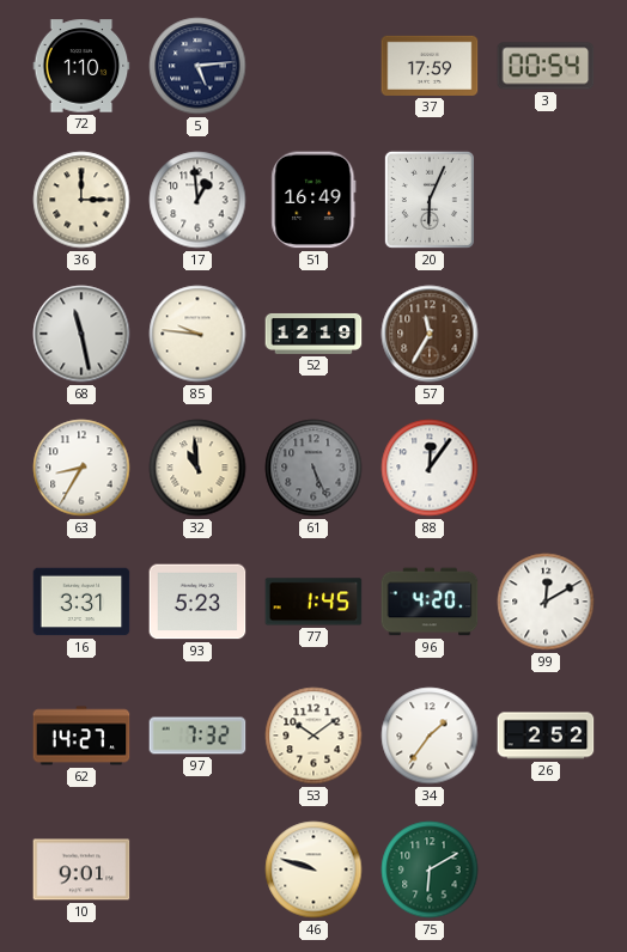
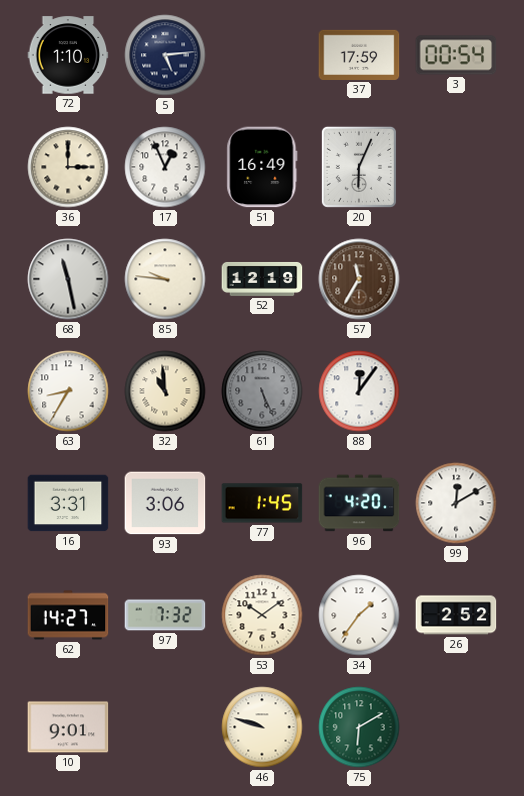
17: 12:59 -> 12:56
93: 5:23 -> 3:06
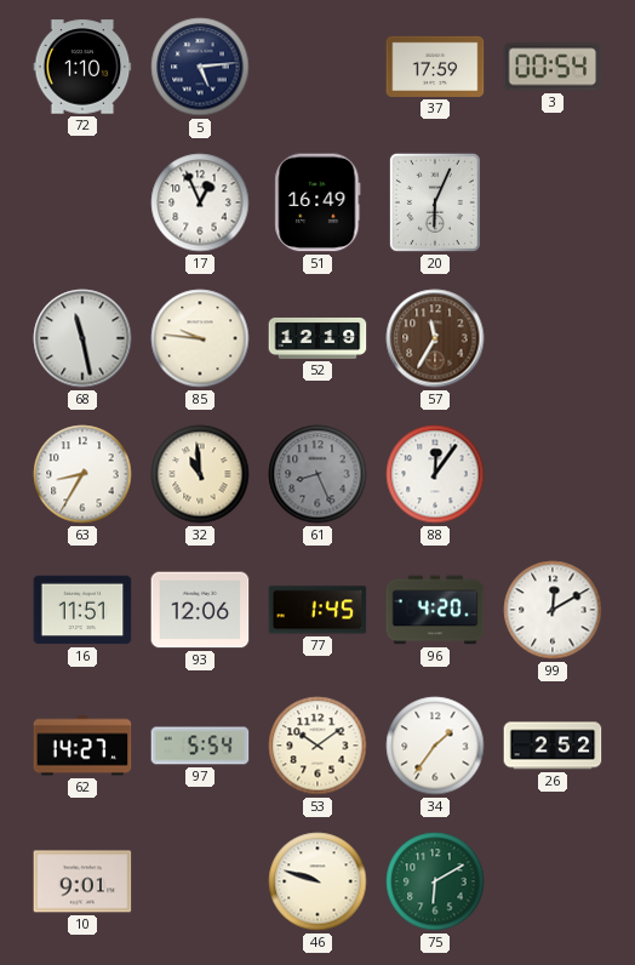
36: 3:00 -> none
61: 5:26 -> 8:26
16: 3:31 -> 11:51
93: 3:06 -> 12:06
97: 7:32 -> 5:54
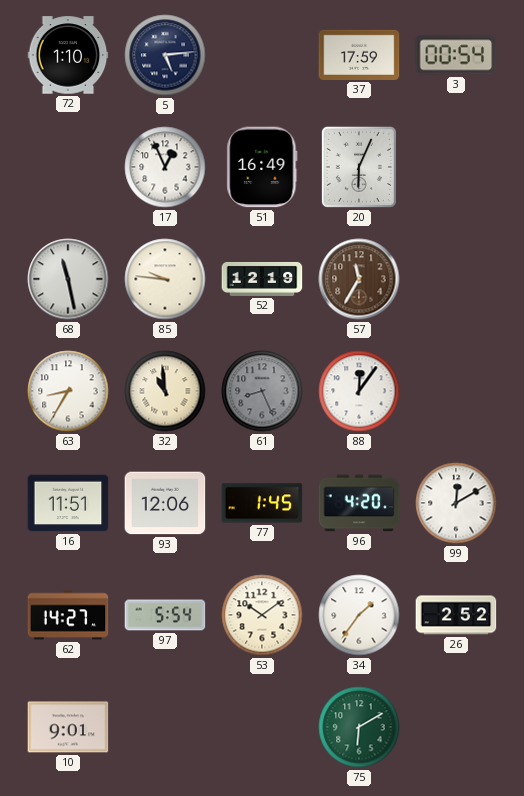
46: 9:48 -> none
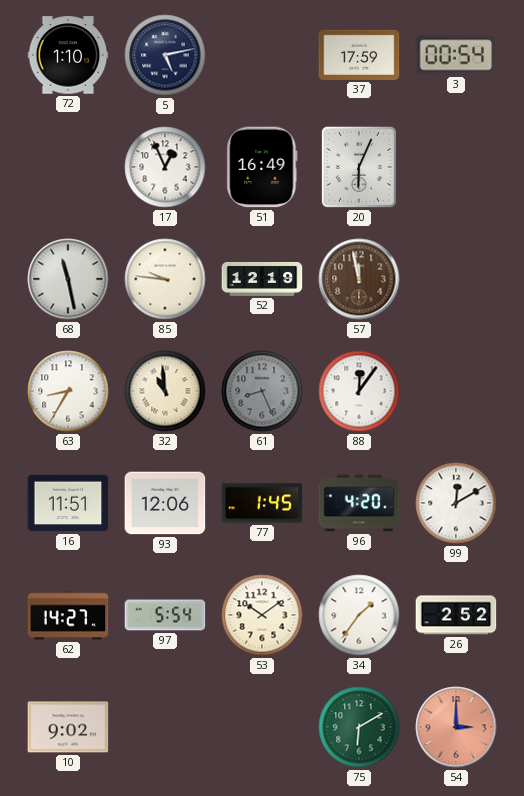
5: 5:14 -> 5:13
57: 11:35 -> 11:58
10: 9:01 -> 9:02
54: none -> 3:00
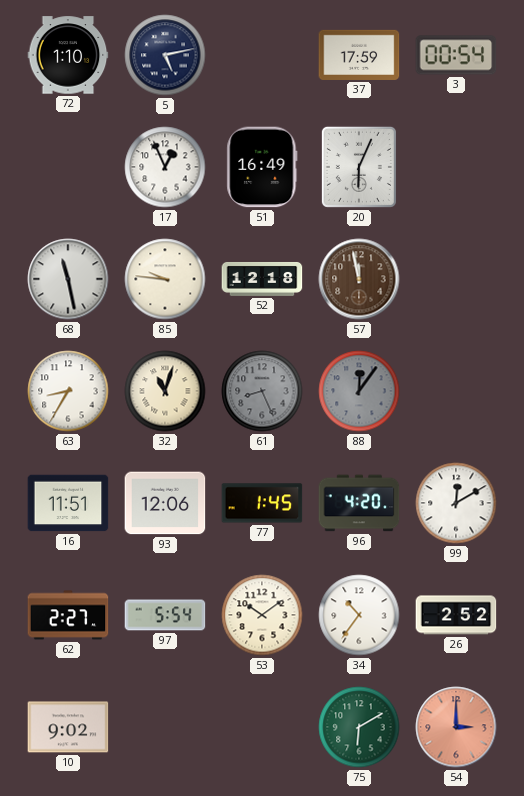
52: 12:19 -> 12:18
32: 10:59 -> 11:03
88 dial: white -> grey
62: 14:27 -> 2:27
34: 1:36 -> 10:36
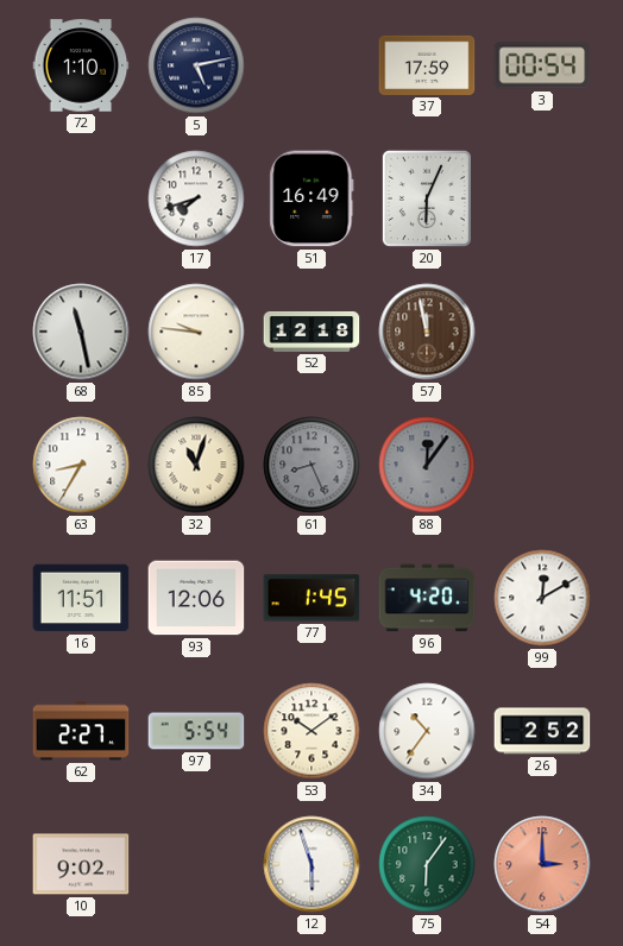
17: 12:56 -> 7:42
12: none -> 5:57
75: 6:10 -> 6:06
